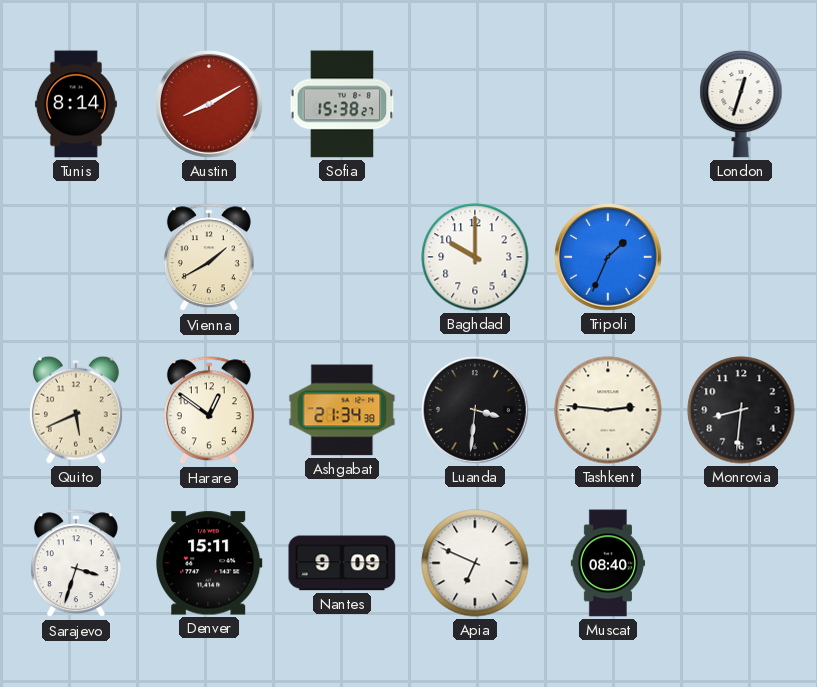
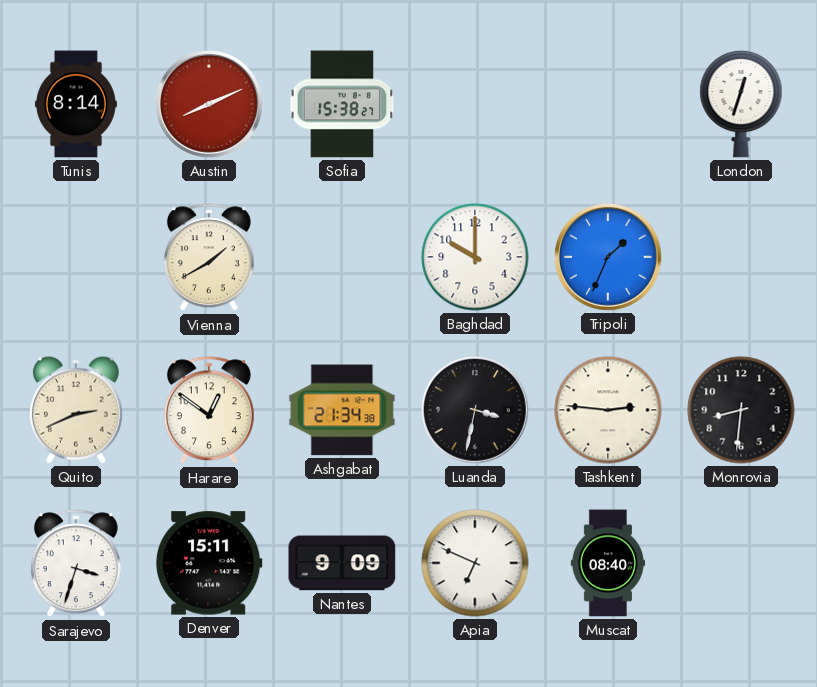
Austin: 8:10 -> 8:11
Quito: 5:41 -> 2:41
Luanda: 3:31 -> 3:32
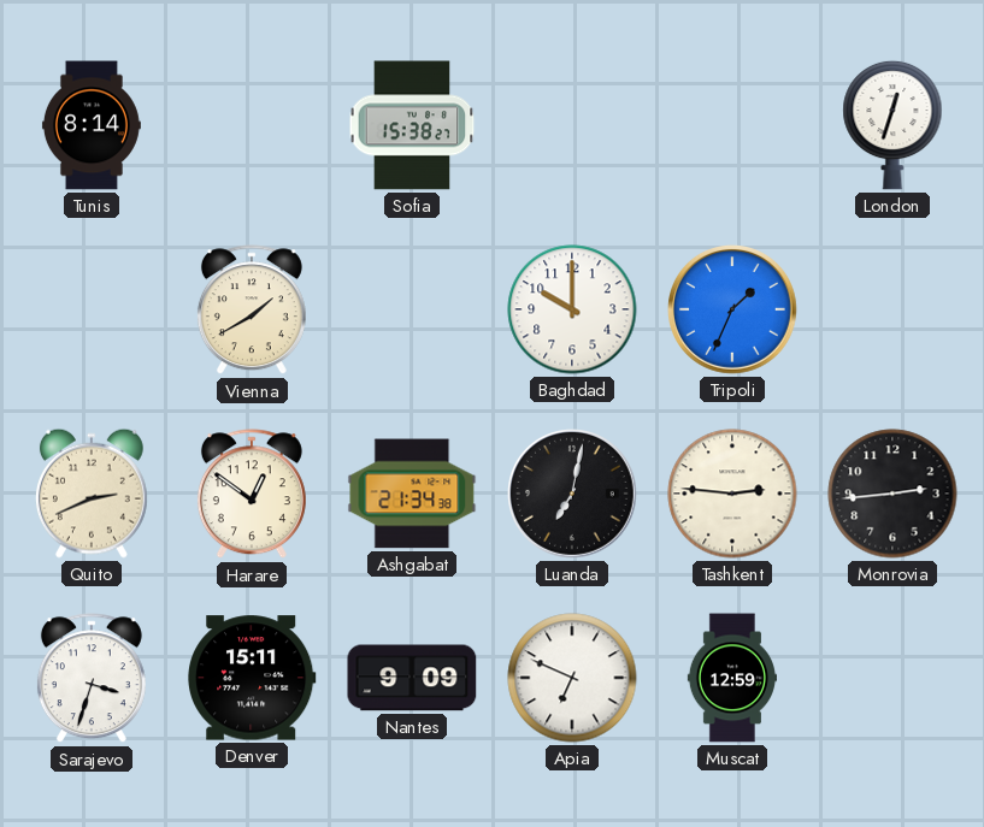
Austin: 8:11 -> none
Luanda: 3:32 -> 7:02
Monrovia: 8:31 -> 2:44
Muscat: 08:40 -> 12:59
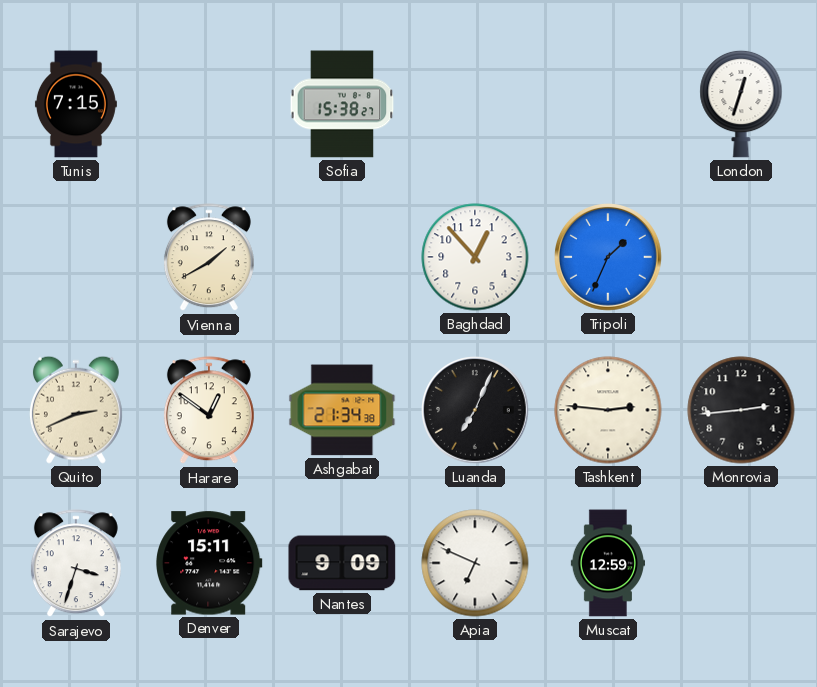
Tunis: 8:14 -> 7:15
Baghdad: 10:00 -> 12:53
Luanda: 7:02 -> 7:04
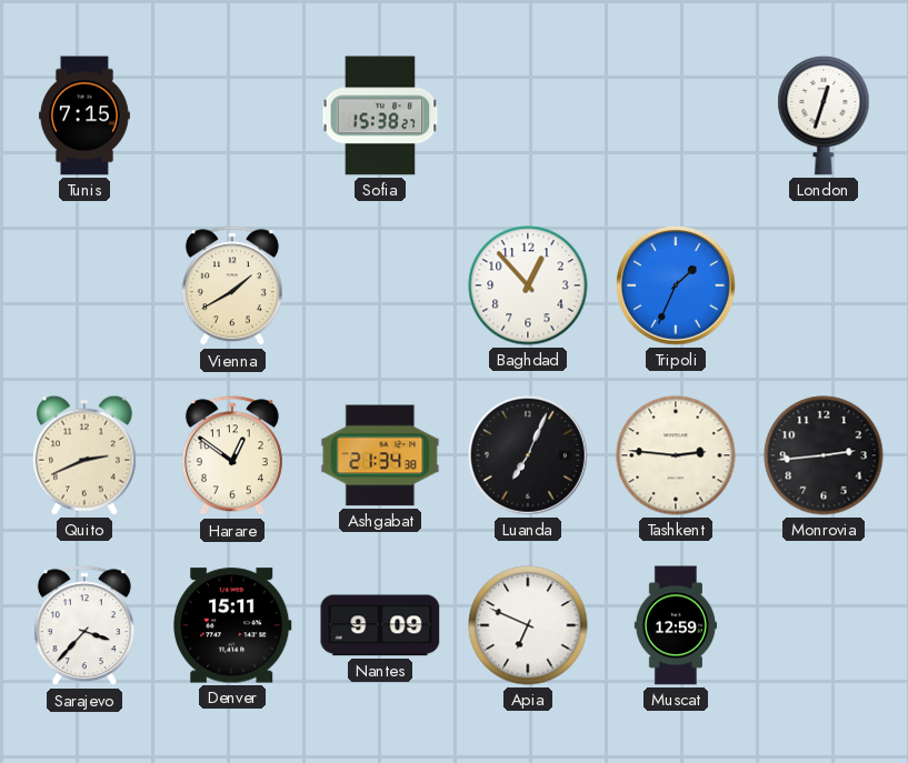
Sarajevo: 3:33 -> 3:37
